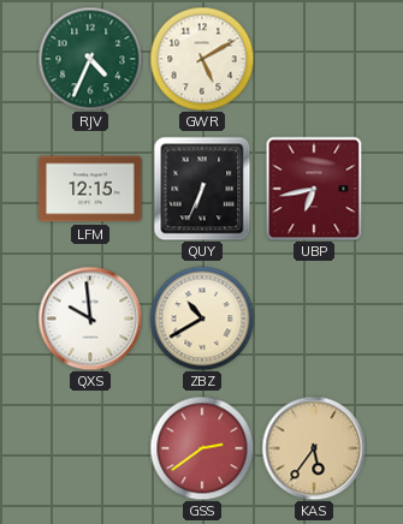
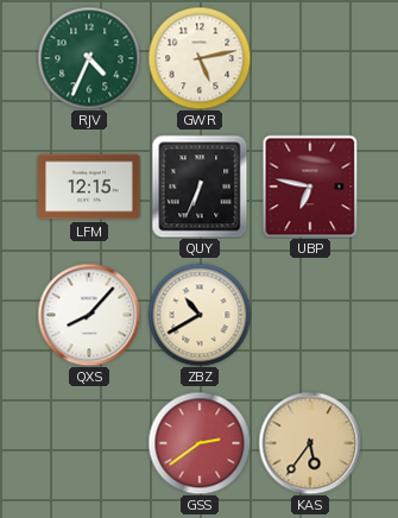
GWR: 5:10 -> 5:13
UBP: 6:43 -> 6:47
QXS: 9:59 -> 8:07
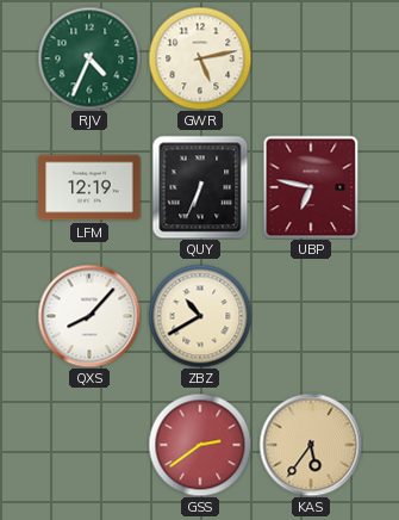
LFM: 12:15 -> 12:19
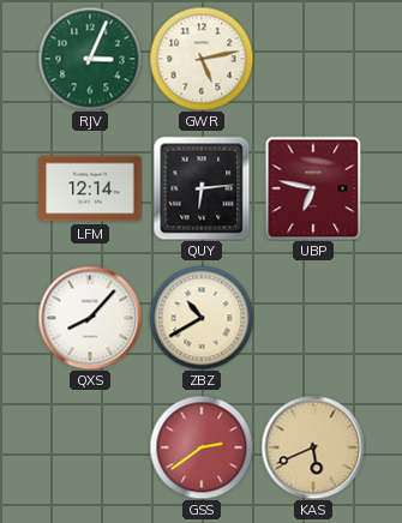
RJV: 4:34 -> 3:04
LFM: 12:19 -> 12:14
QUY: 6:34 -> 6:14
KAS: 5:36 -> 5:41
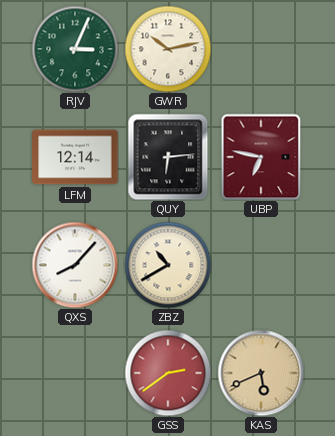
GWR: 5:13 -> 10:13
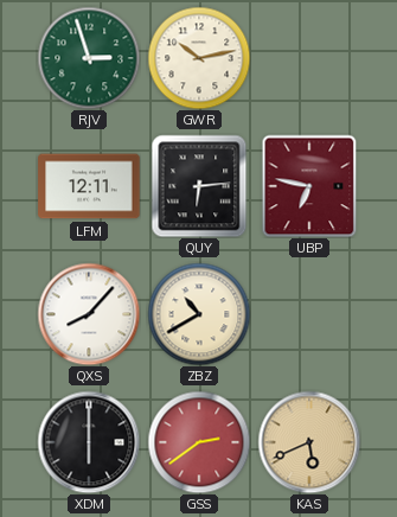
RJV: 3:04 -> 2:57
LFM: 12:14 -> 12:11
XDM: none -> 6:00
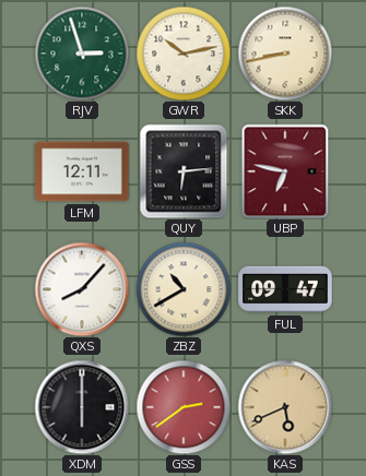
SKK: none -> 8:43
FUL: none -> 09:47
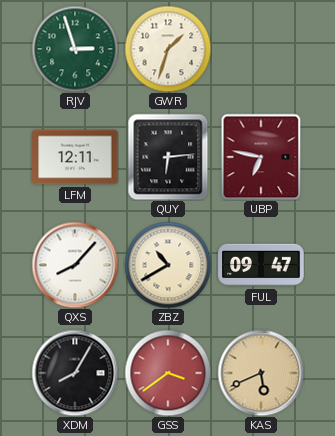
GWR: 10:13 -> 1:33
SKK: 8:43 -> none
XDM: 6:00 -> 8:05
GSS: 2:39 -> 3:39
